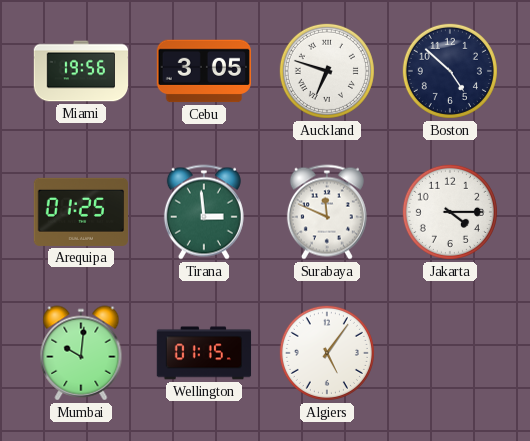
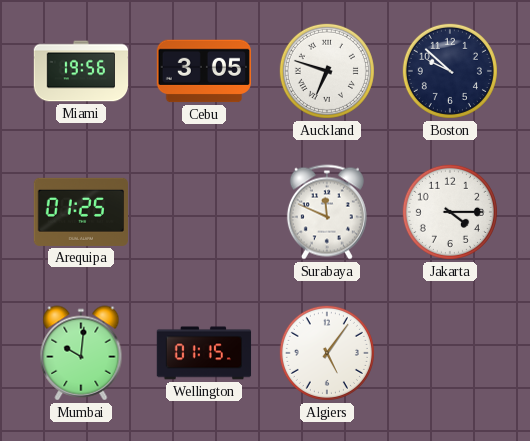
Boston: 4:52 -> 9:52
Tirana: 2:59 -> none
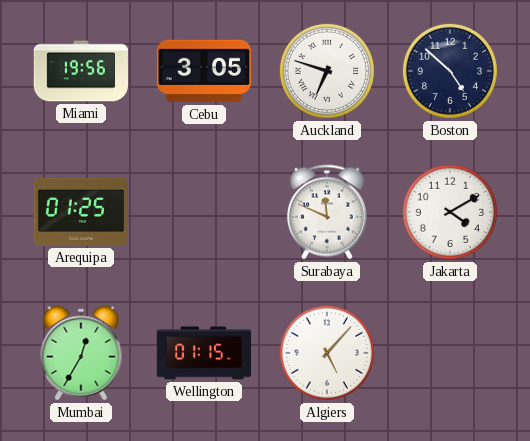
Boston: 9:52 -> 4:52
Jakarta: 4:15 -> 4:10
Mumbai: 10:01 -> 12:35
Algiers: 5:06 -> 5:07
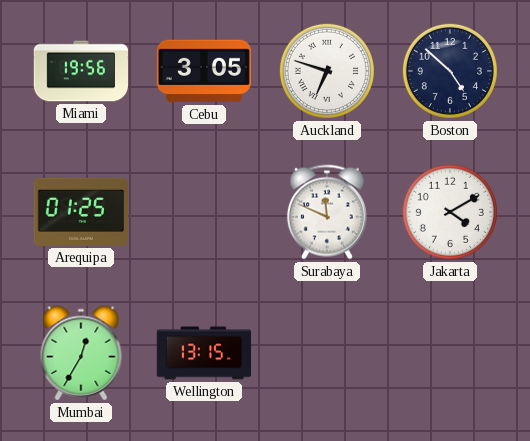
Wellington: 01:15 -> 13:15
Algiers: 5:07 -> none
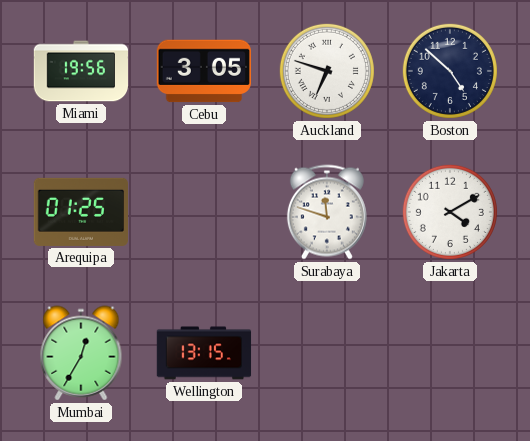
Surabaya: 11:49 -> 11:48
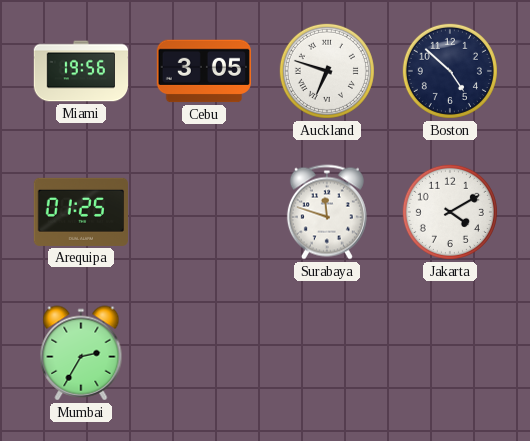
Mumbai: 12:35 -> 2:35
Wellington: 13:15 -> none
